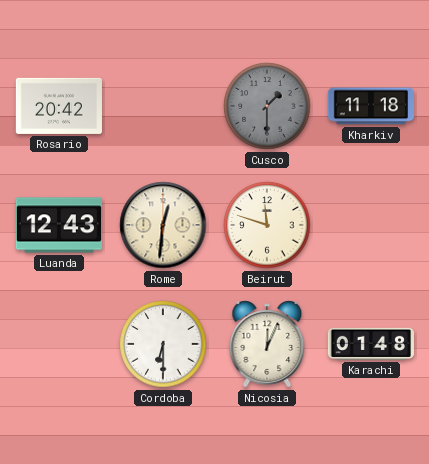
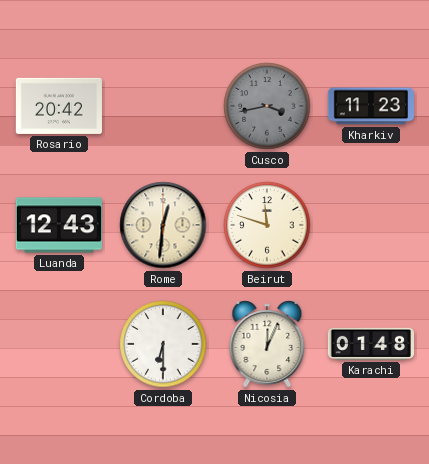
Cusco: 1:30 -> 3:43
Kharkiv: 11:18 -> 11:23
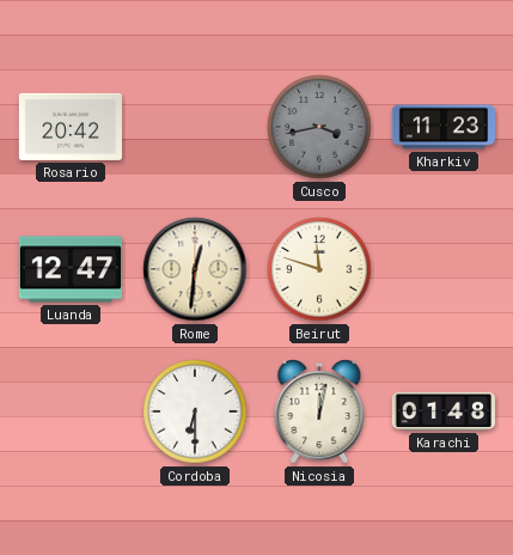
Luanda: 12:43 -> 12:47
Nicosia: 12:04 -> 12:02
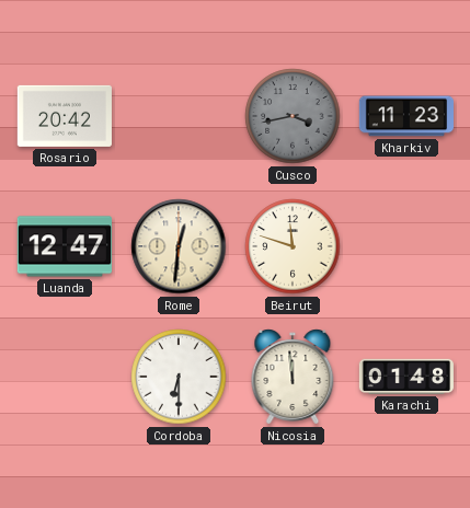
Nicosia: 12:02 -> 11:59
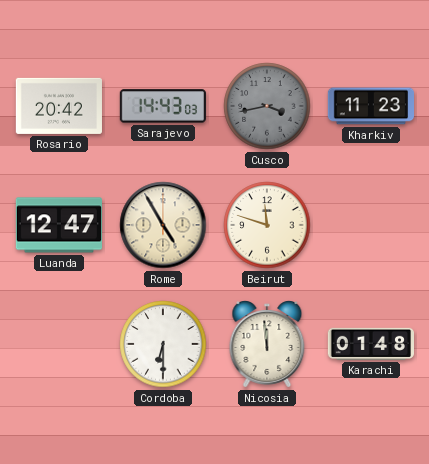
Sarajevo: none -> 14:43
Rome: 12:31 -> 4:55
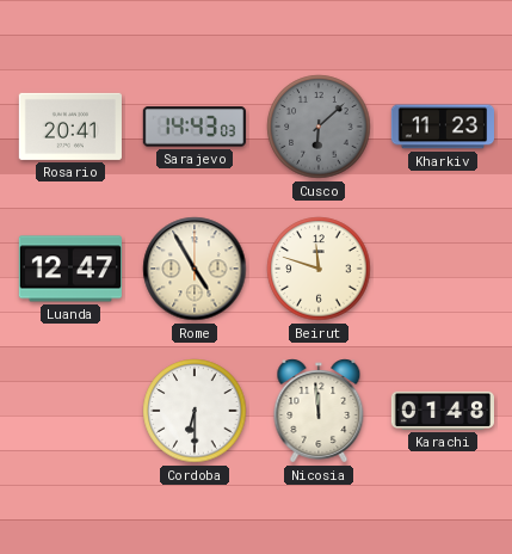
Rosario: 20:42 -> 20:41
Cusco: 3:43 -> 6:08
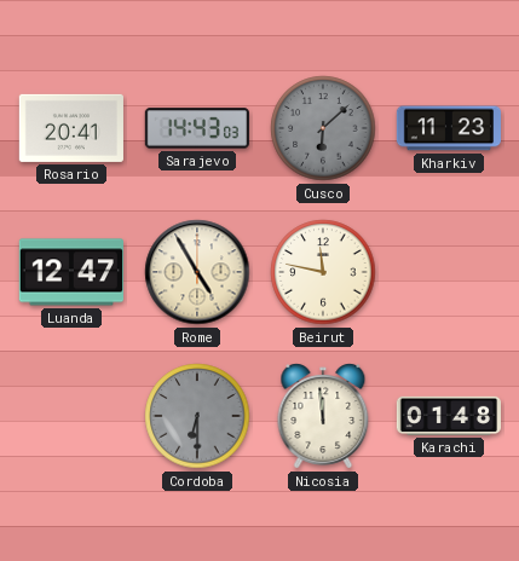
Beirut: 11:48 -> 11:47
Cordoba dial: white -> grey
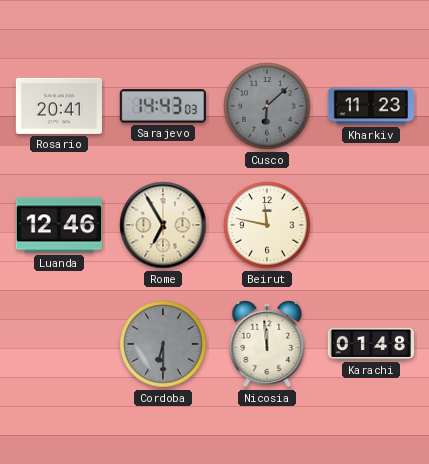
Luanda: 12:47 -> 12:46
Rome: 4:55 -> 6:55
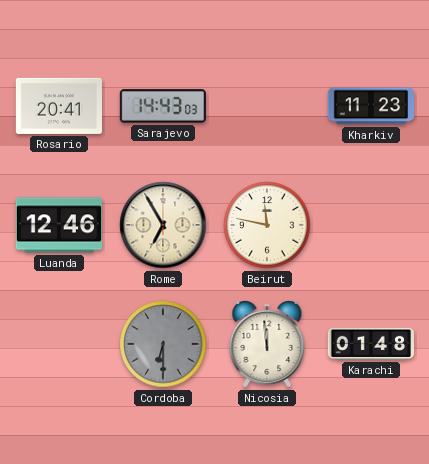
Cusco: 6:08 -> none
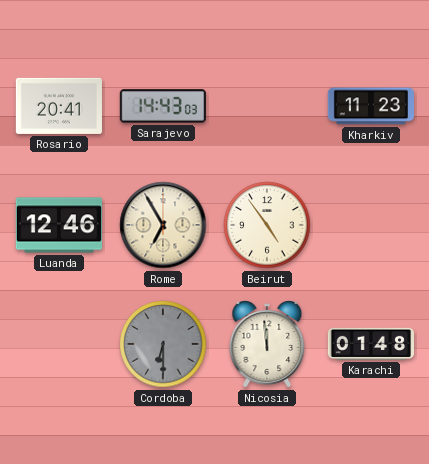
Beirut: 11:47 -> 4:54
